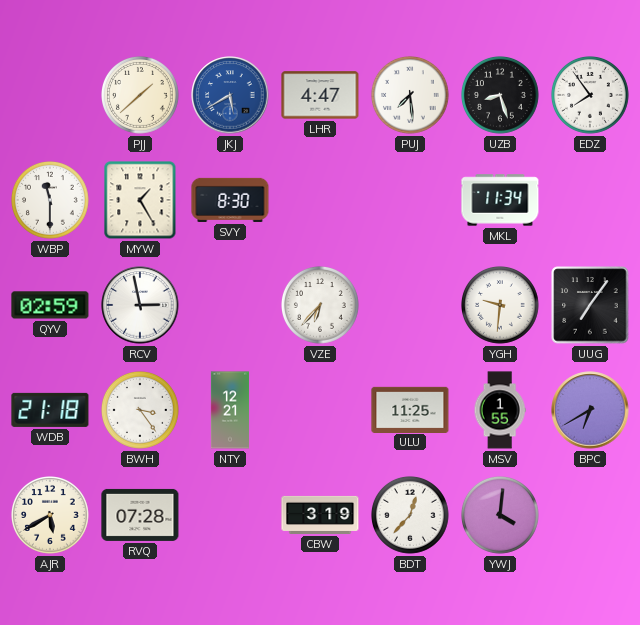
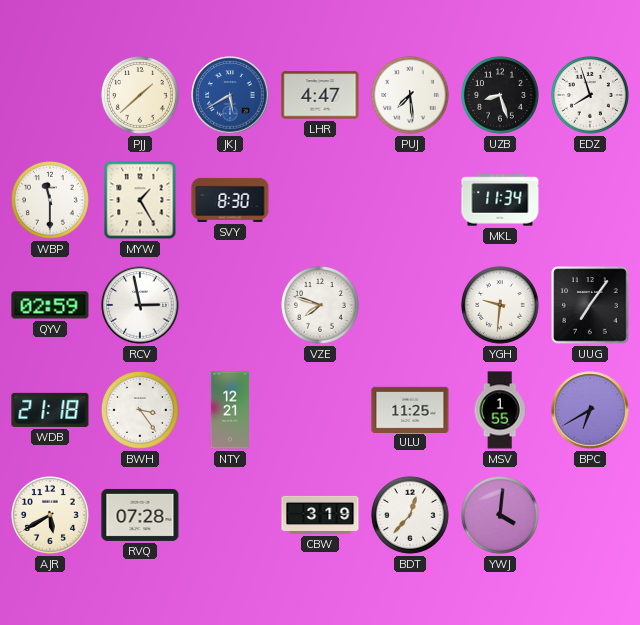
EDZ: 7:54 -> 7:57
VZE: 6:37 -> 7:48
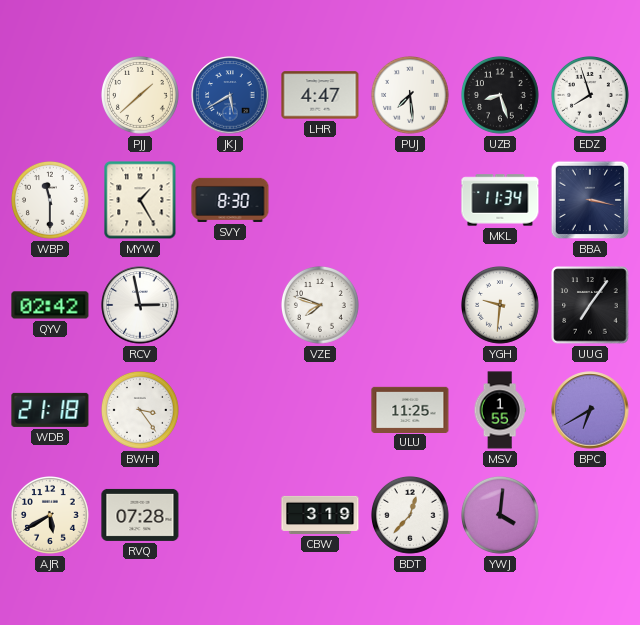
BBA: none -> 3:17
QYV: 02:59 -> 02:42
NTY: 12:21 -> none
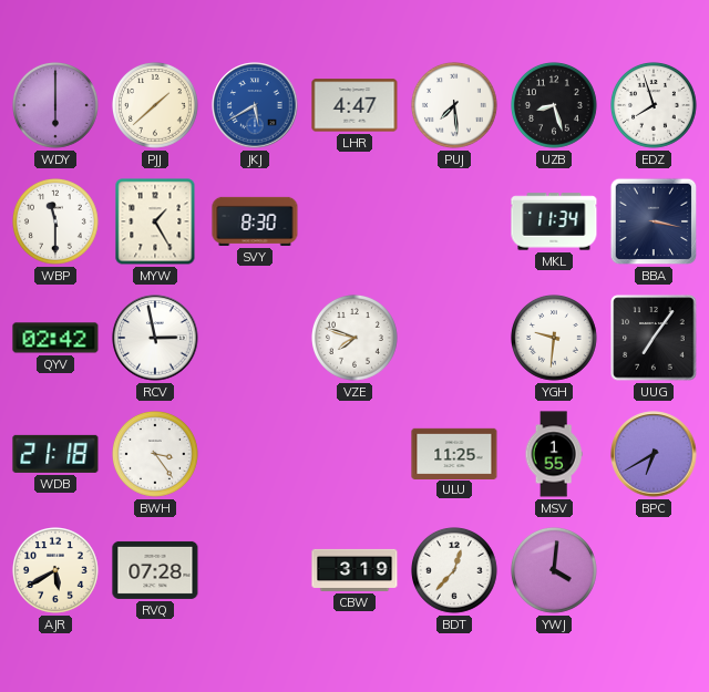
WDY: none -> 6:00
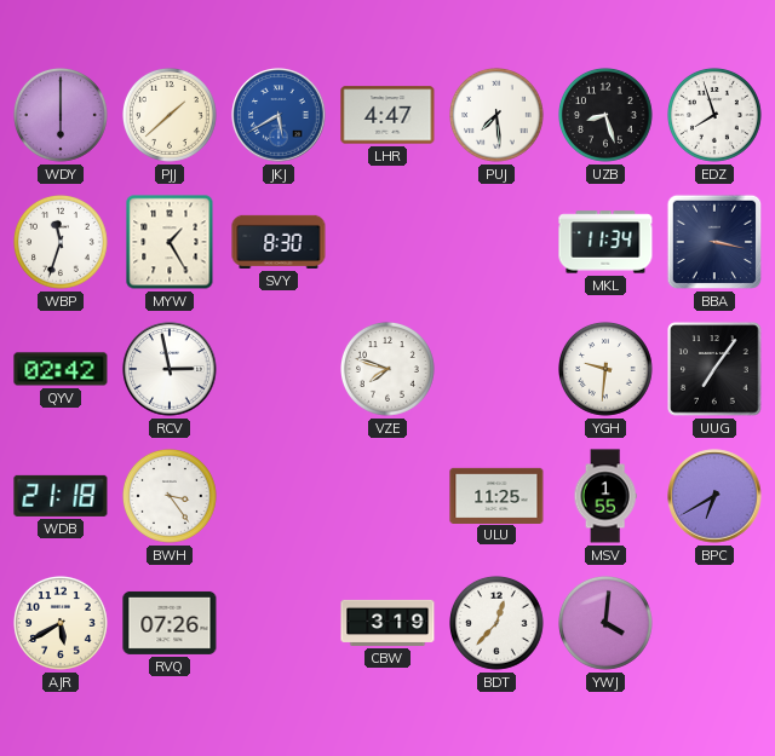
WBP: 11:30 -> 11:33
RVQ: 07:28 -> 07:26
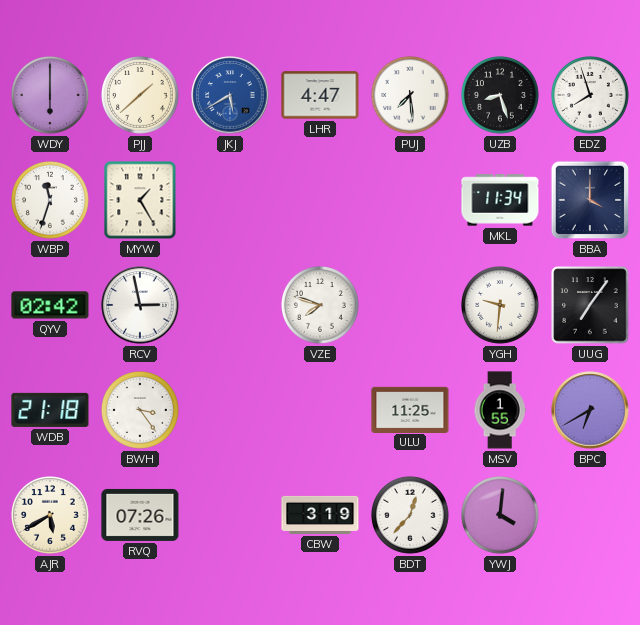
SVY: 8:30 -> none
BBA: 3:17 -> 4:00
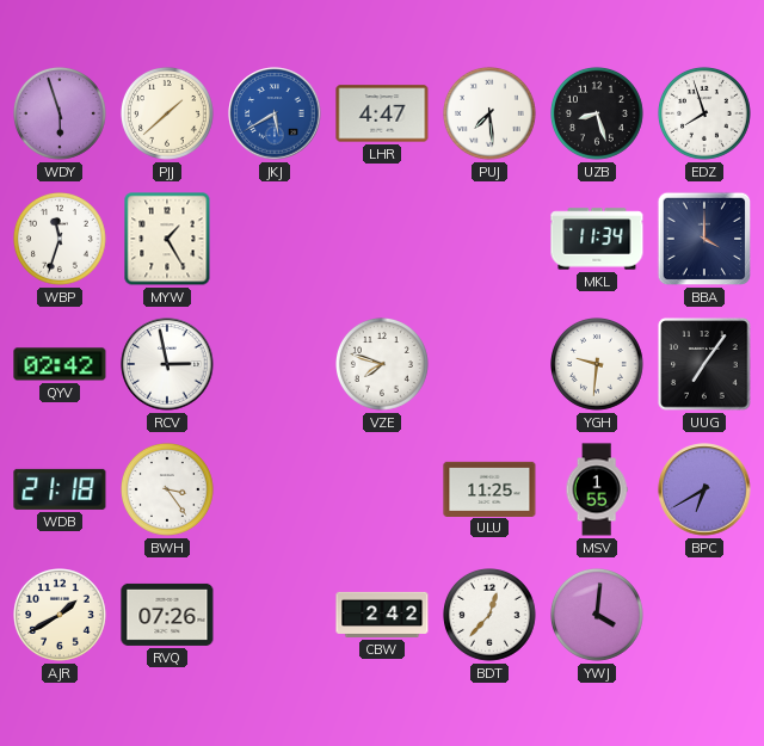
WDY: 6:00 -> 5:57
AJR: 5:40 -> 1:40
CBW: 3:19 -> 2:42
